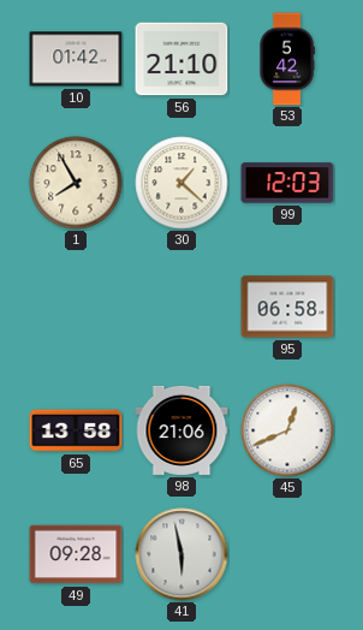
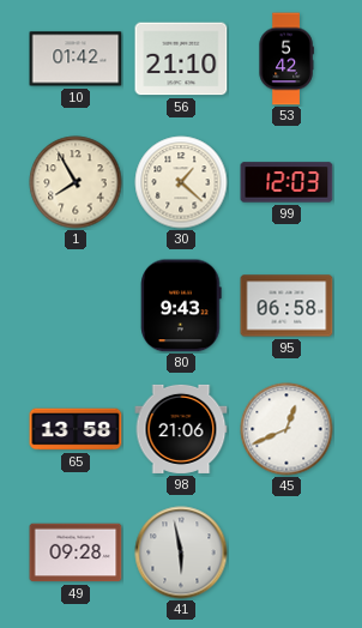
80: none -> 9:43
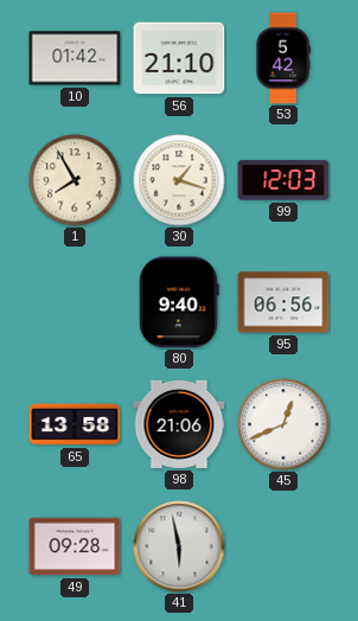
30: 1:22 -> 1:18
80: 9:43 -> 9:40
95: 06:58 -> 06:56
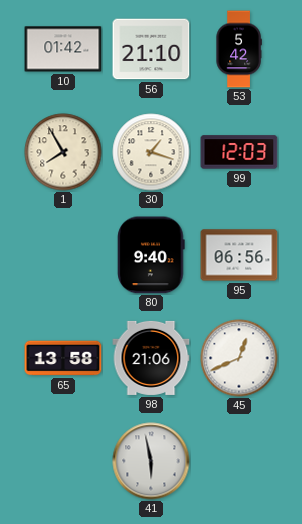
49: 09:28 -> none
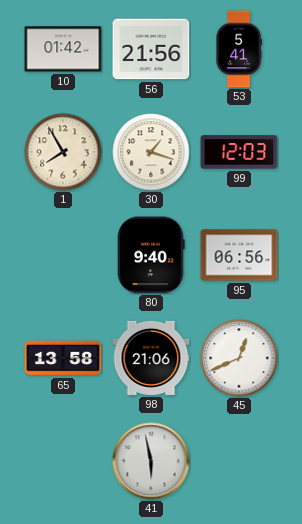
56: 21:10 -> 21:56
53: 5:42 -> 5:41
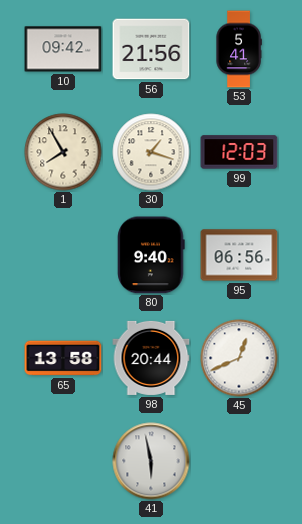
10: 01:42 -> 09:42
98: 21:06 -> 20:44
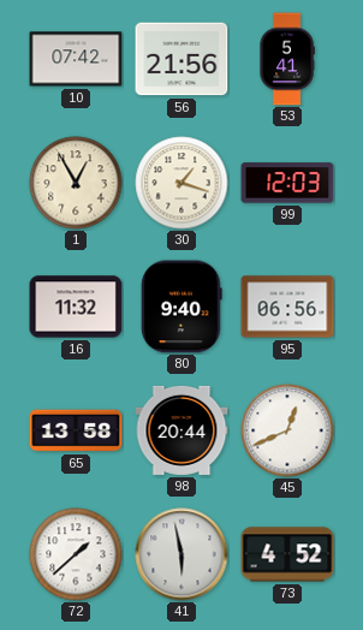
10: 09:42 -> 07:42
1: 7:55 -> 12:55
16: none -> 11:32
72: none -> 1:38
73: none -> 4:52
